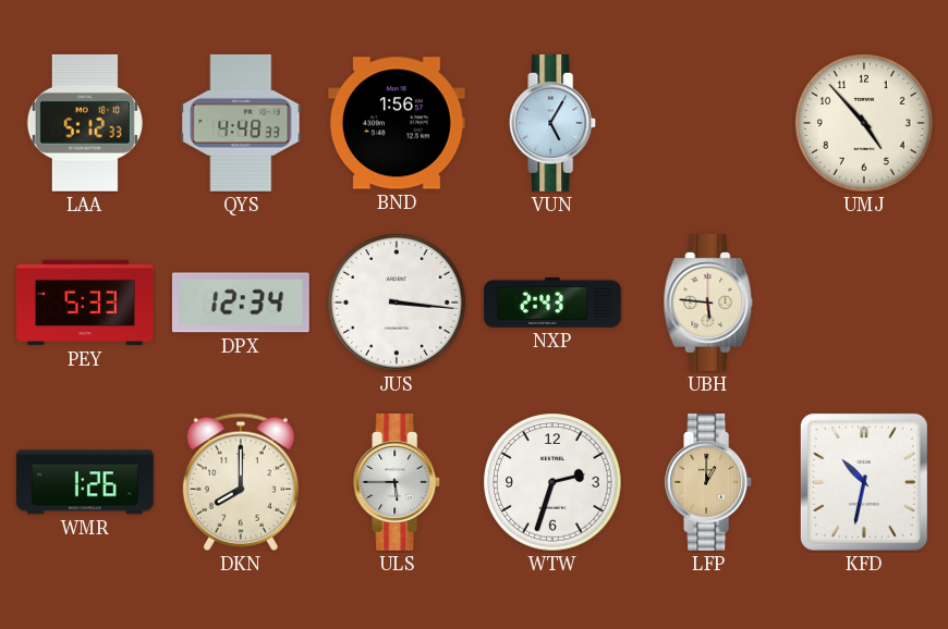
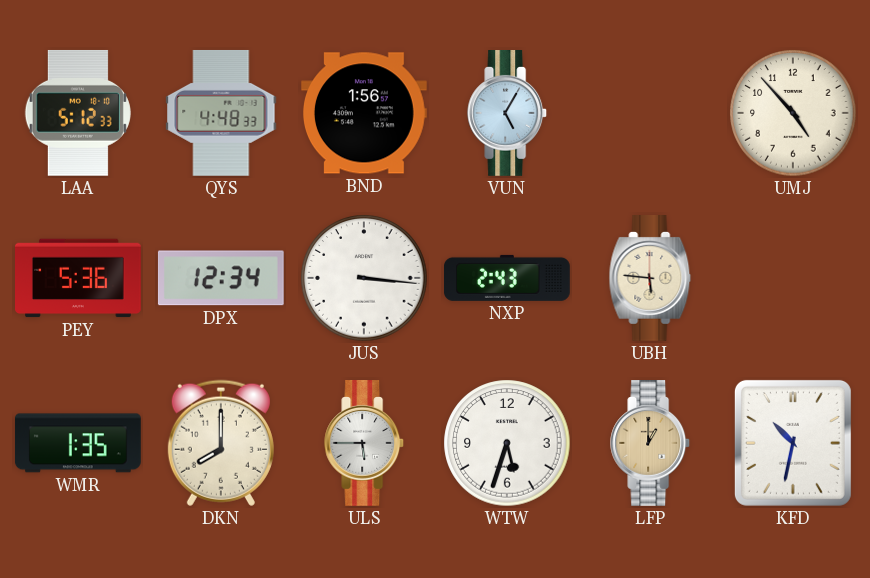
PEY: 5:33 -> 5:36
WMR: 1:26 -> 1:35
WTW: 2:33 -> 5:33
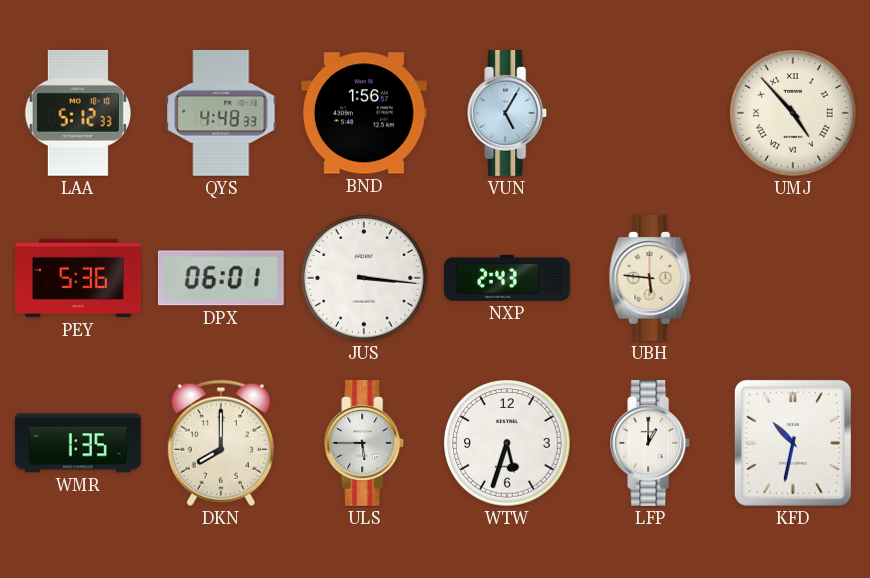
UMJ numerals: Arabic -> Roman
DPX: 12:34 -> 06:01
LFP dial: champagne -> white
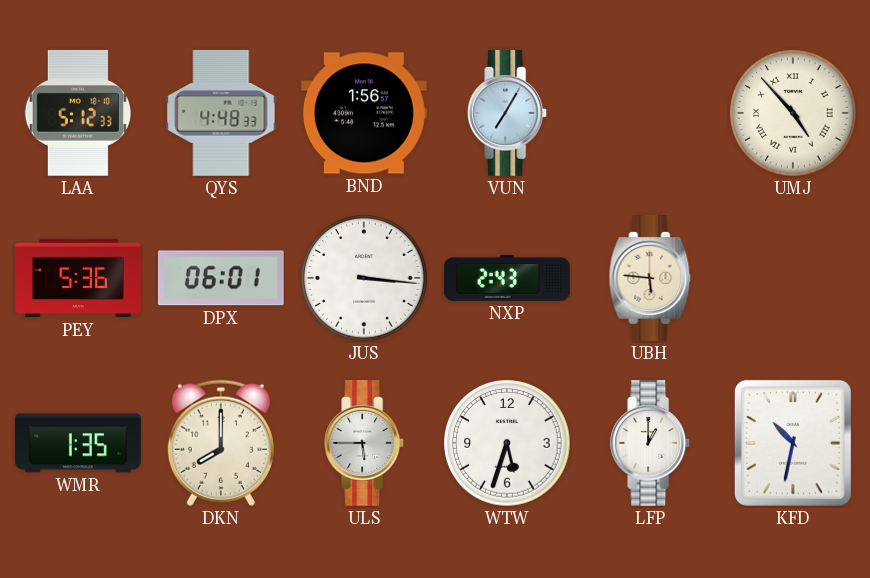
VUN: 5:05 -> 7:05
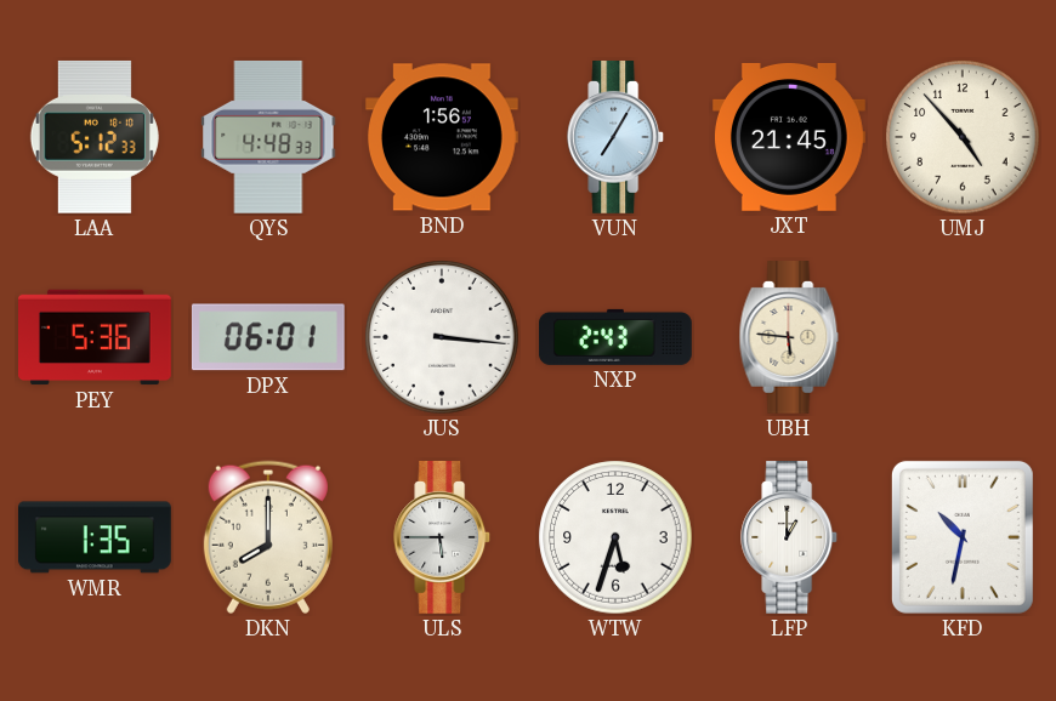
JXT: none -> 21:45
UMJ numerals: Roman -> Arabic
